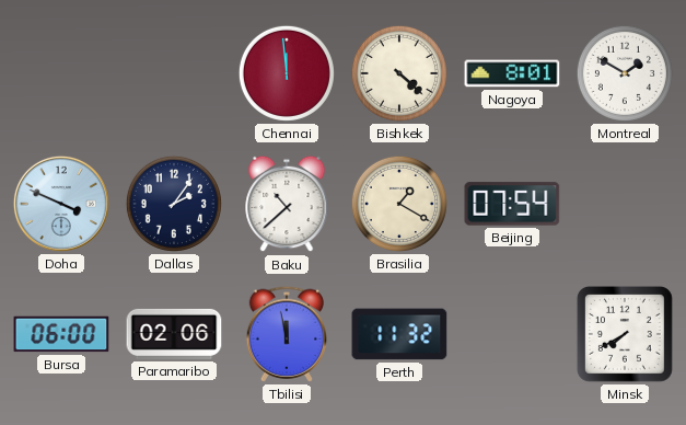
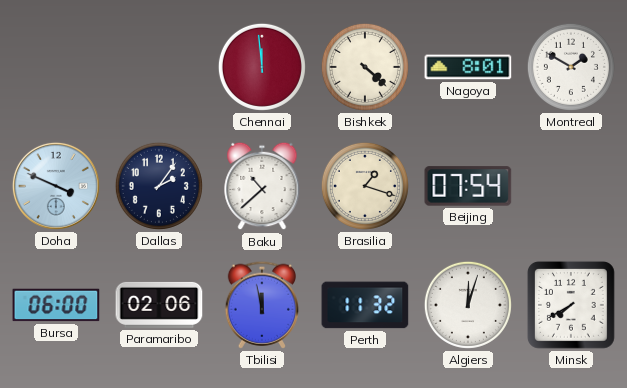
Brasilia: 1:20 -> 1:18
Algiers: none -> 12:03
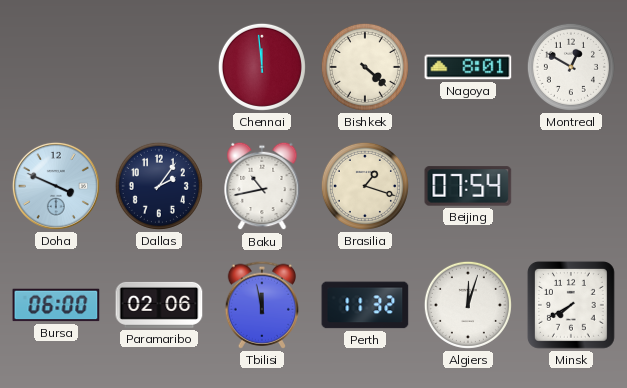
Montreal: 1:50 -> 12:50
Baku: 10:38 -> 10:43
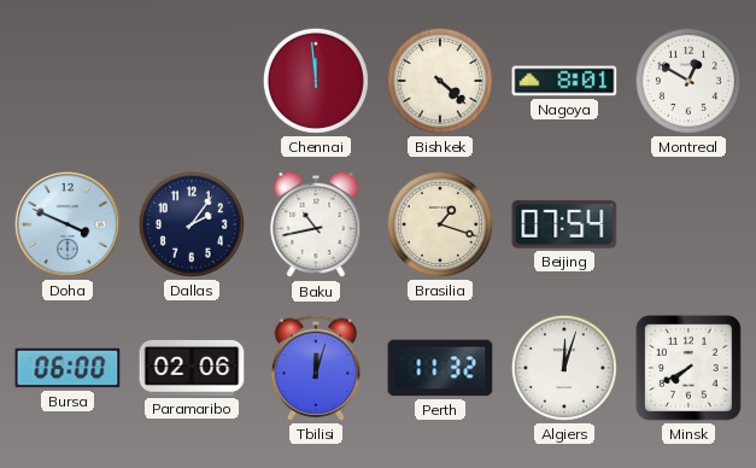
Tbilisi: 11:58 -> 12:03
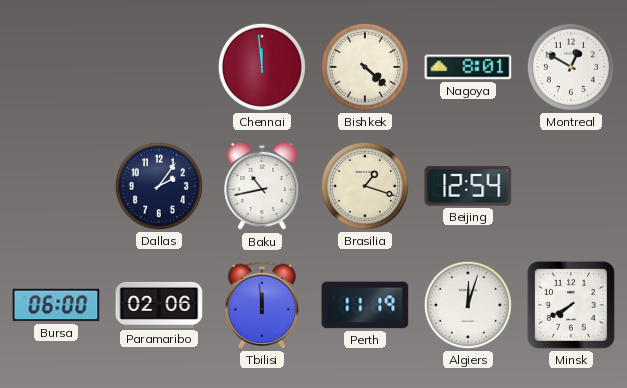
Doha: 3:49 -> none
Beijing: 07:54 -> 12:54
Tbilisi: 12:03 -> 11:59
Perth: 11:32 -> 11:19
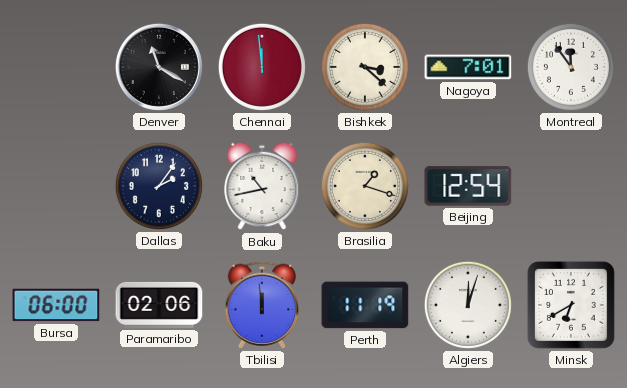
Denver: none -> 11:20
Bishkek: 4:22 -> 3:22
Nagoya: 8:01 -> 7:01
Montreal: 12:50 -> 11:54
Minsk: 7:40 -> 6:40
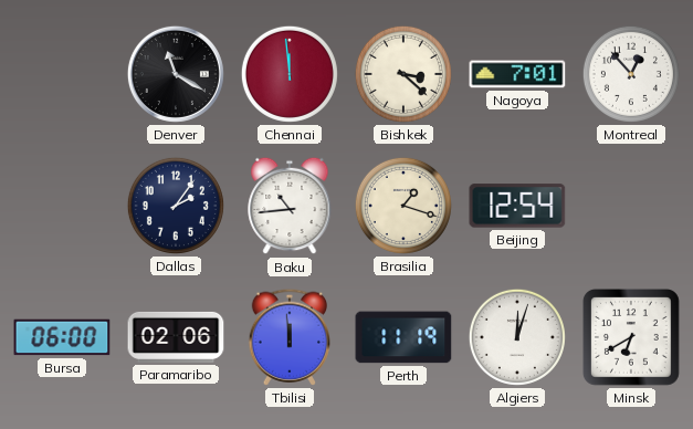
Montreal: 11:54 -> 12:53
Baku: 10:43 -> 10:44
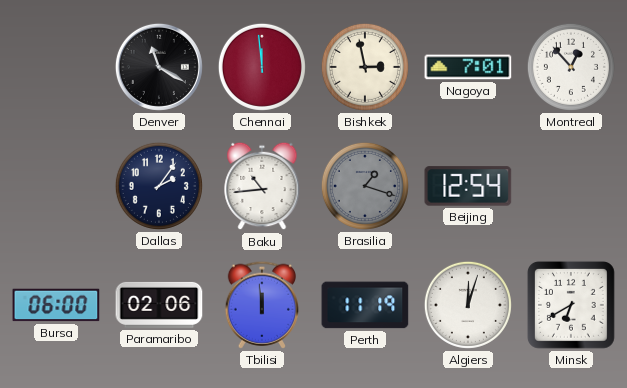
Bishkek: 3:22 -> 2:58
Brasilia dial: cream -> grey
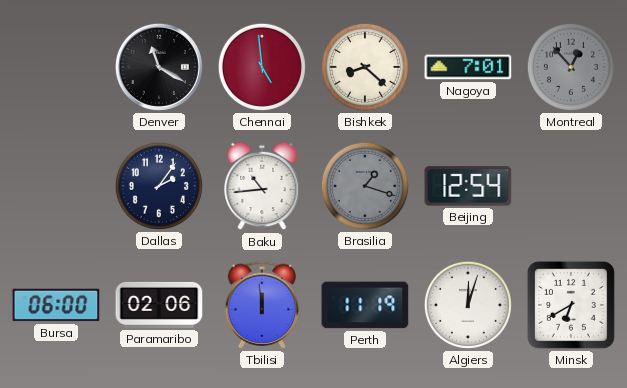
Chennai: 11:59 -> 4:59
Bishkek: 2:58 -> 8:22
Montreal dial: white -> grey
